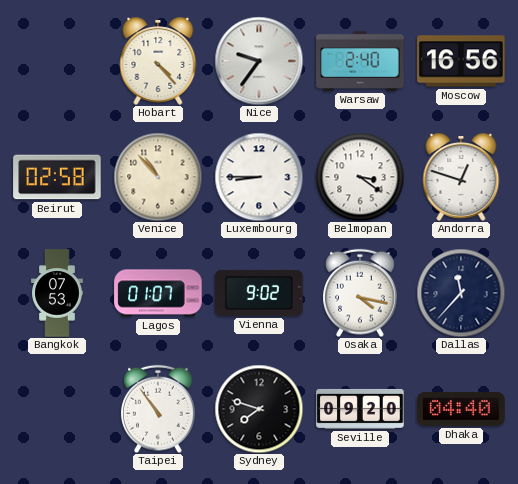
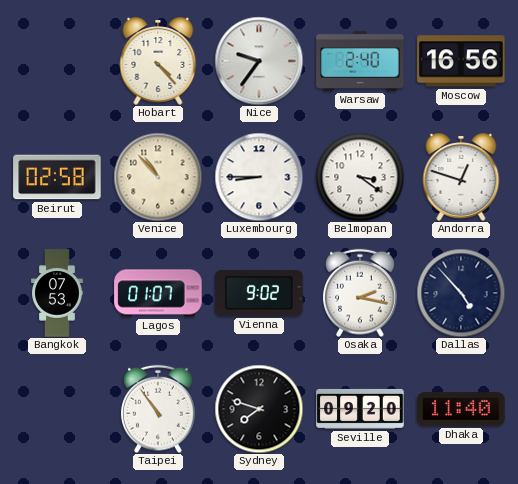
Osaka: 4:17 -> 2:17
Dallas: 11:37 -> 4:53
Dhaka: 04:40 -> 11:40
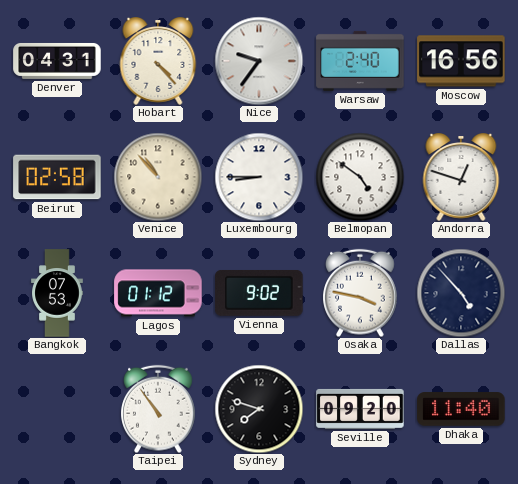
Denver: none -> 04:31
Belmopan: 3:21 -> 4:51
Lagos: 01:07 -> 01:12
Osaka: 2:17 -> 3:47
